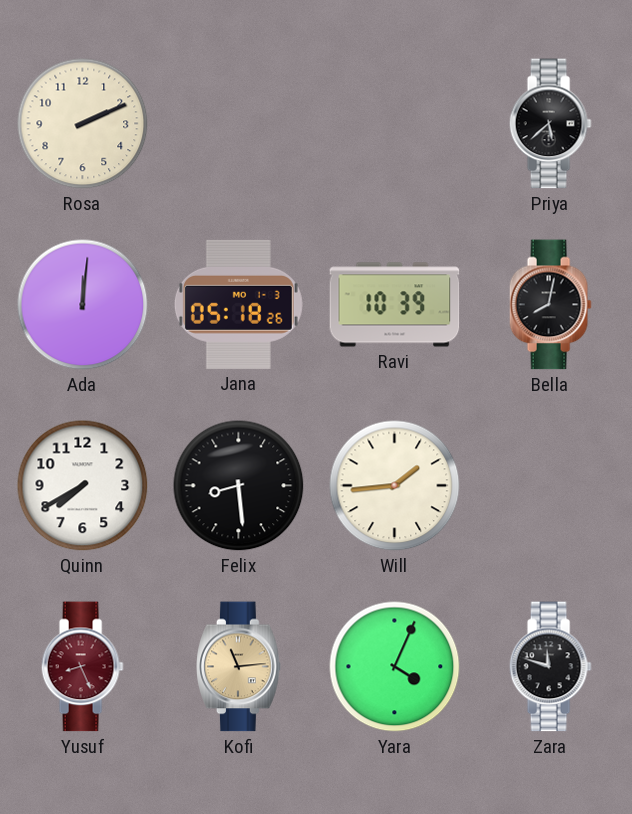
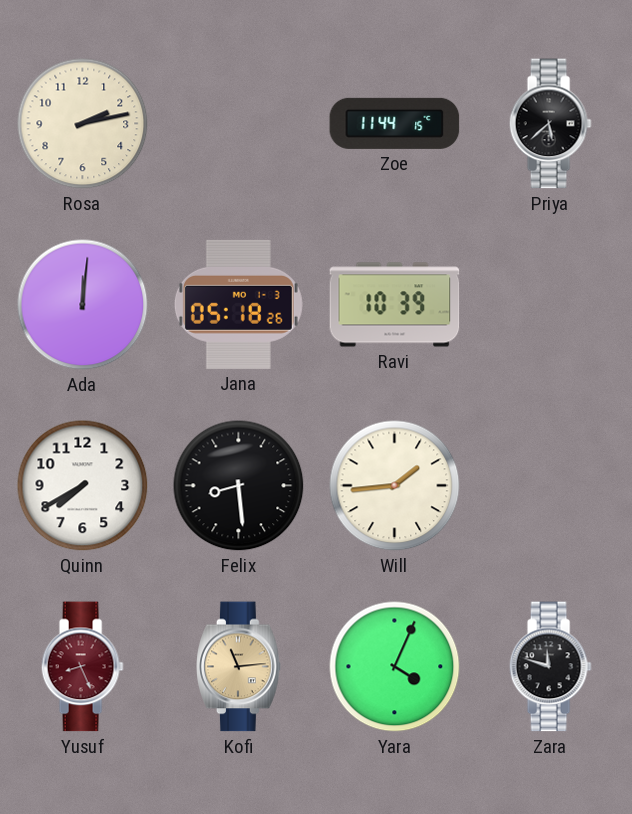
Rosa: 2:11 -> 2:13
Zoe: none -> 11:44
Bella: 8:02 -> none
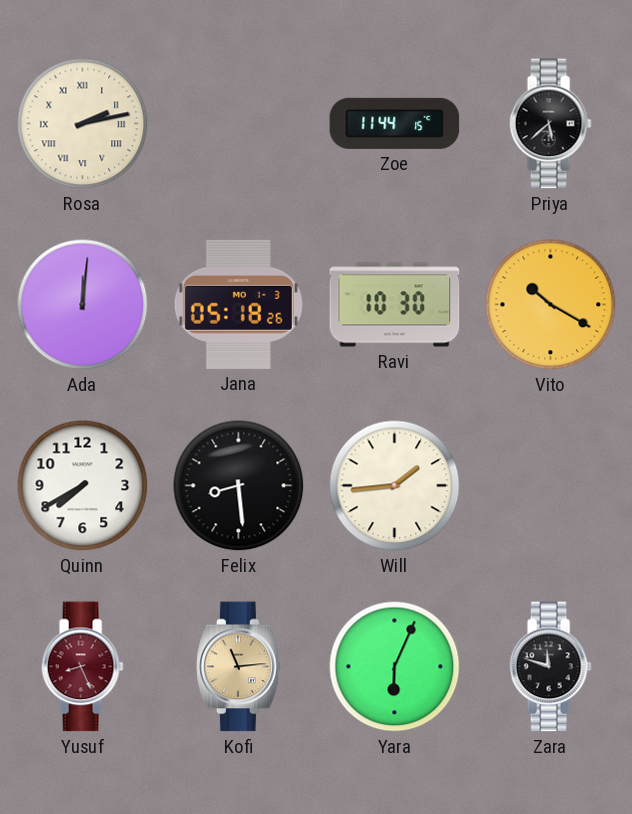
Rosa numerals: Arabic -> Roman
Ravi: 10:39 -> 10:30
Vito: none -> 10:20
Yara: 4:04 -> 6:04
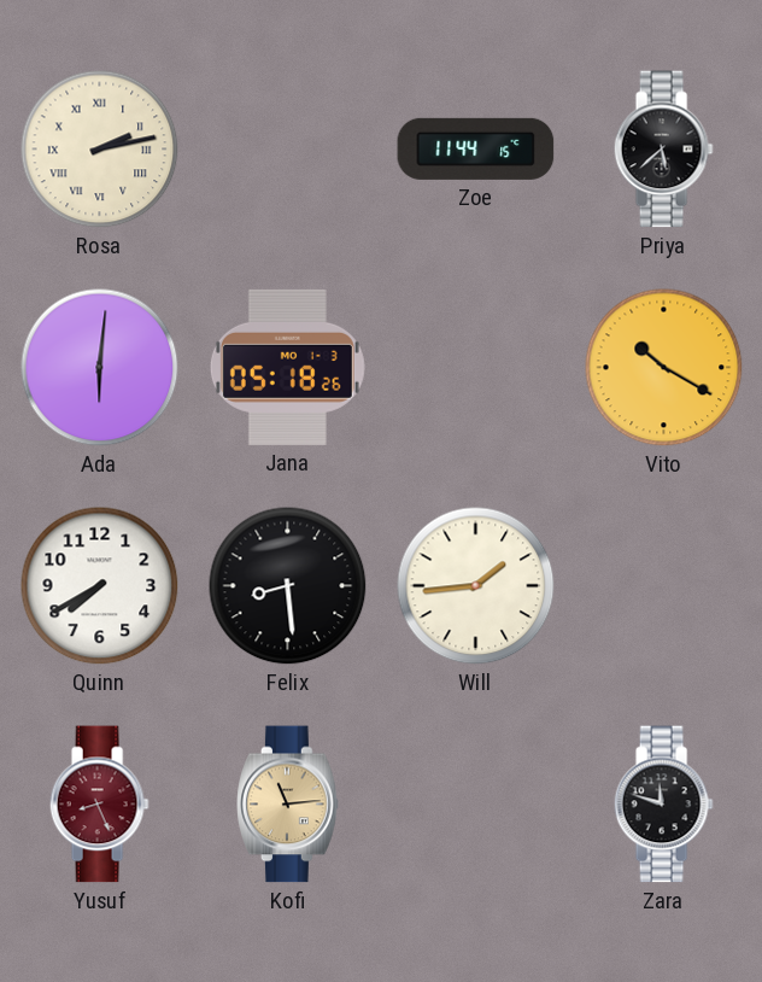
Ada: 12:01 -> 6:01
Ravi: 10:30 -> none
Yara: 6:04 -> none
